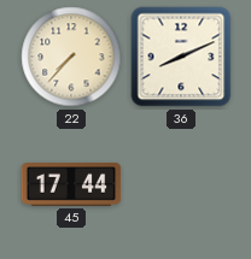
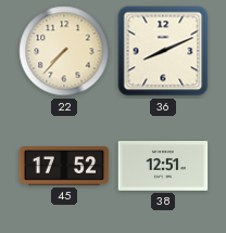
45: 17:44 -> 17:52
38: none -> 12:51
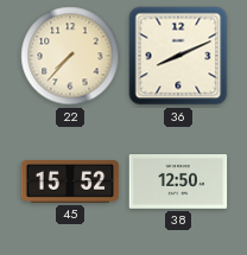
45: 17:52 -> 15:52
38: 12:51 -> 12:50
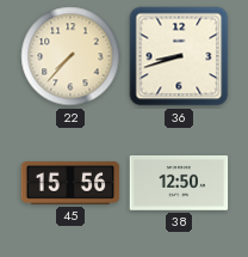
36: 8:11 -> 8:42
45: 15:52 -> 15:56
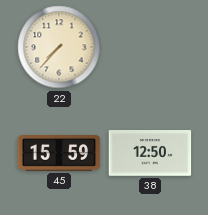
36: 8:42 -> none
45: 15:56 -> 15:59
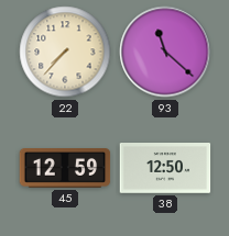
93: none -> 11:22
45: 15:59 -> 12:59
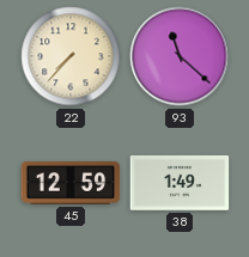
38: 12:50 -> 1:49
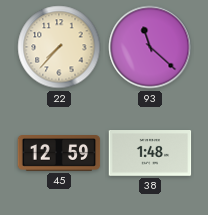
38: 1:49 -> 1:48
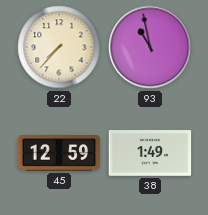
93: 11:22 -> 10:58
38: 1:48 -> 1:49
